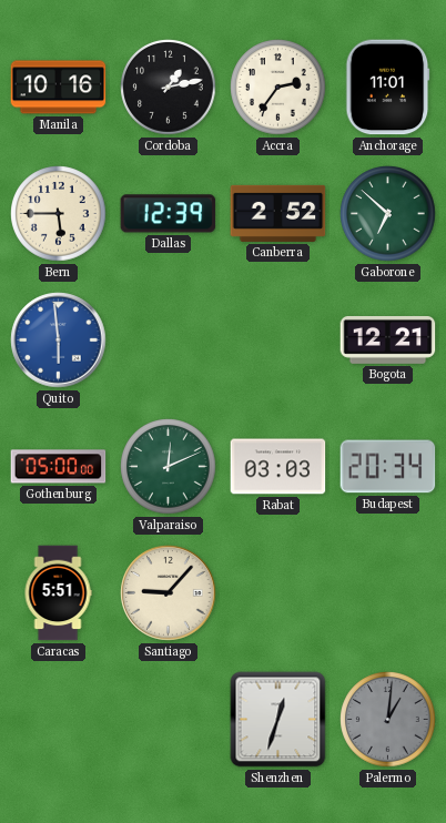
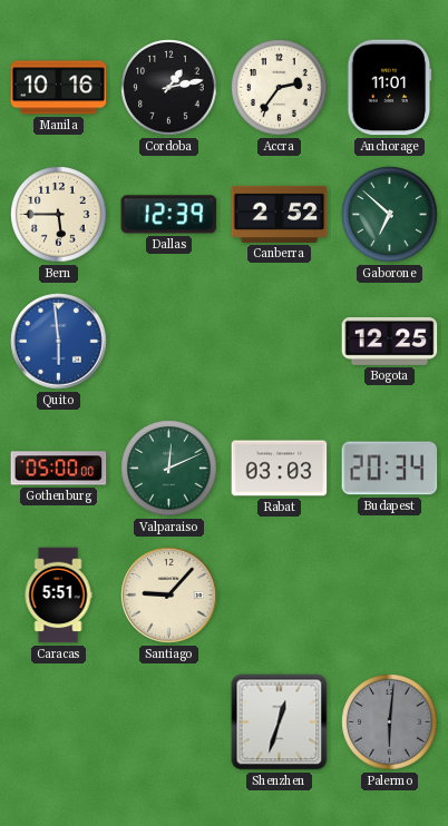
Bogota: 12:21 -> 12:25
Palermo: 1:01 -> 6:01
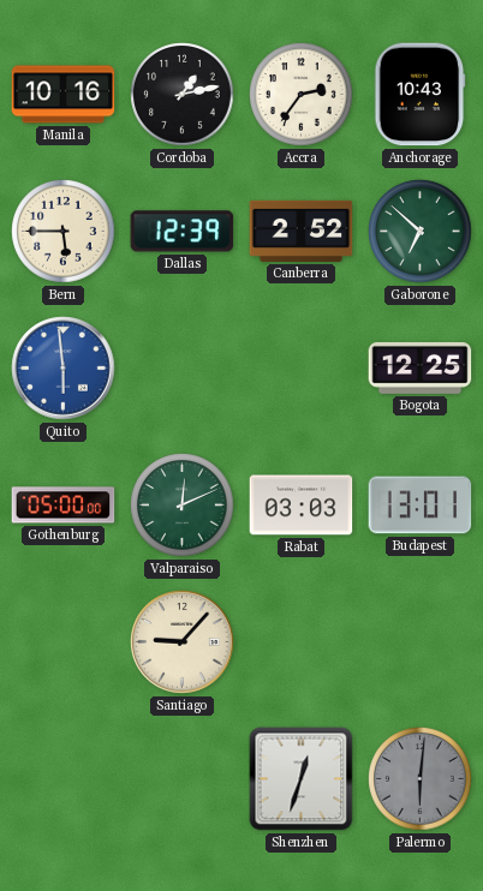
Anchorage: 11:01 -> 10:43
Budapest: 20:34 -> 13:01
Caracas: 5:51 -> none
